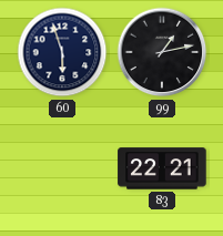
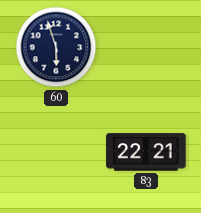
99: 1:13 -> none
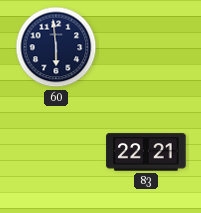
60: 5:57 -> 5:59
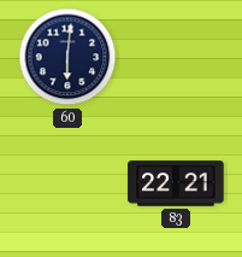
60: 5:59 -> 6:01
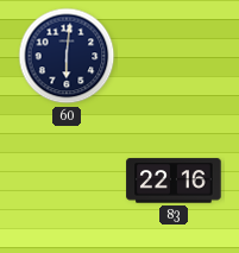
83: 22:21 -> 22:16
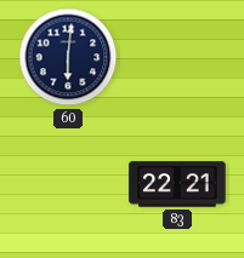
83: 22:16 -> 22:21
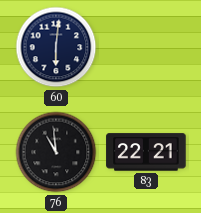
76: none -> 10:59
